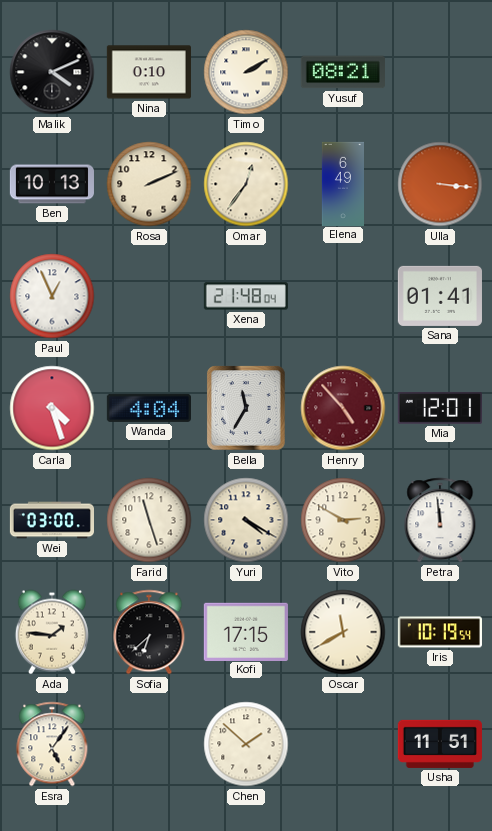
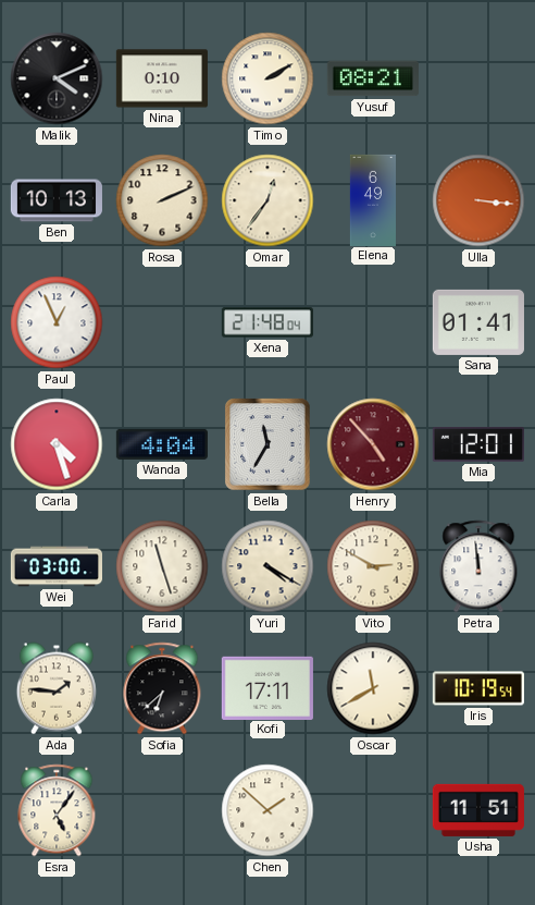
Kofi: 17:15 -> 17:11
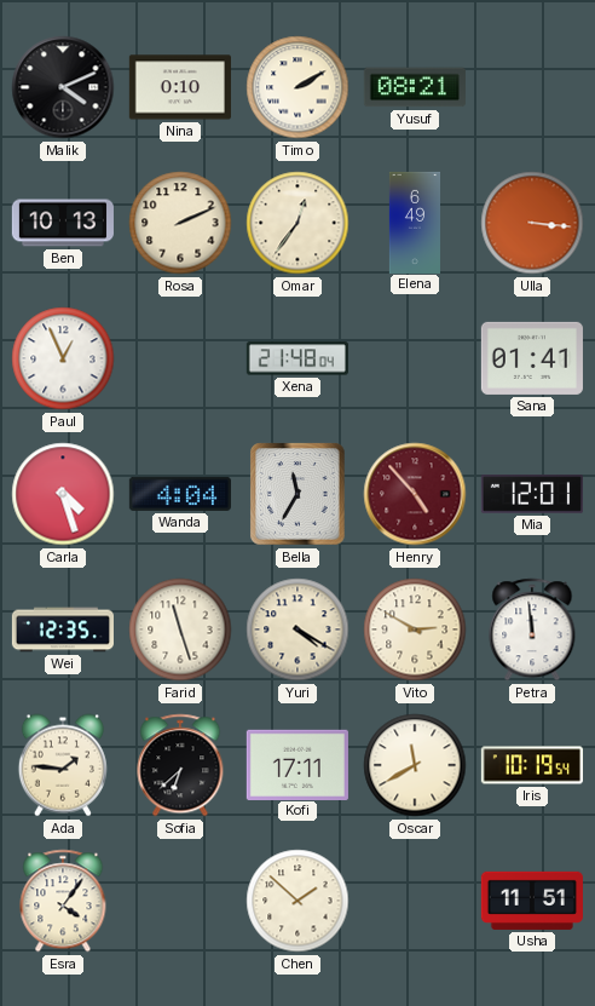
Wei: 03:00 -> 12:35
Esra: 5:06 -> 4:06
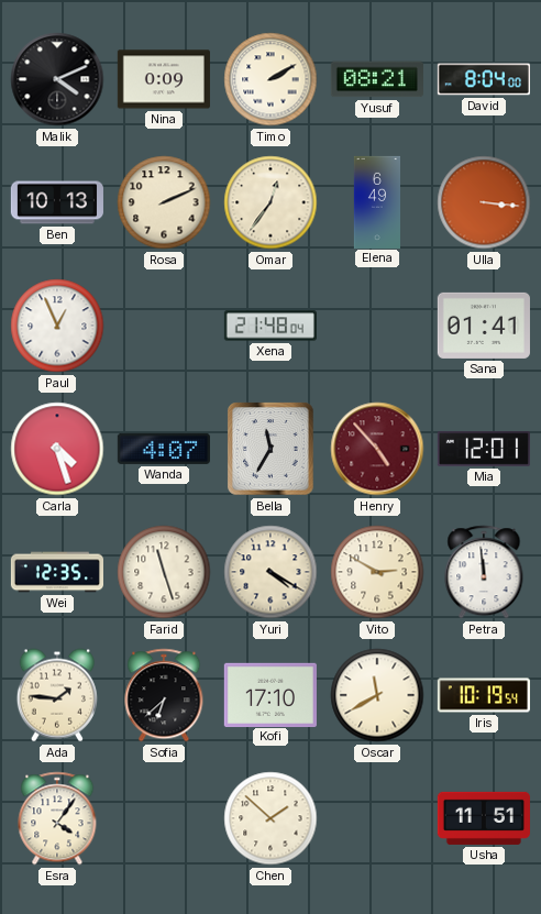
Nina: 0:10 -> 0:09
David: none -> 8:04
Wanda: 4:04 -> 4:07
Kofi: 17:11 -> 17:10
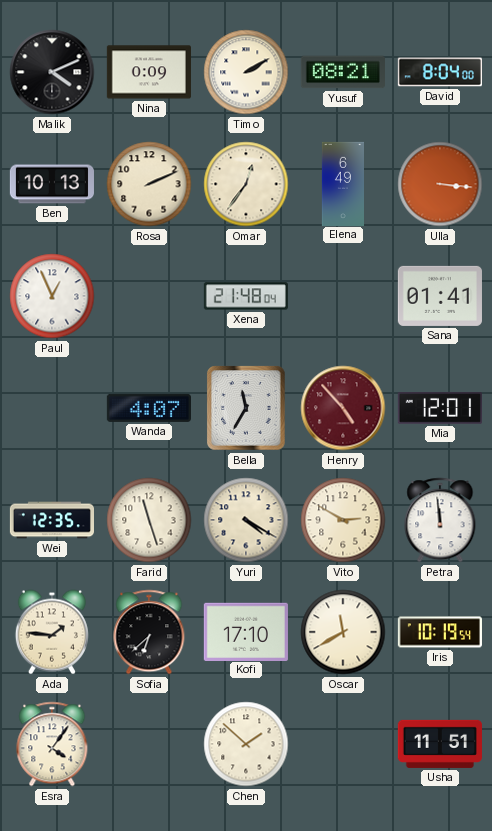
Carla: 4:27 -> none
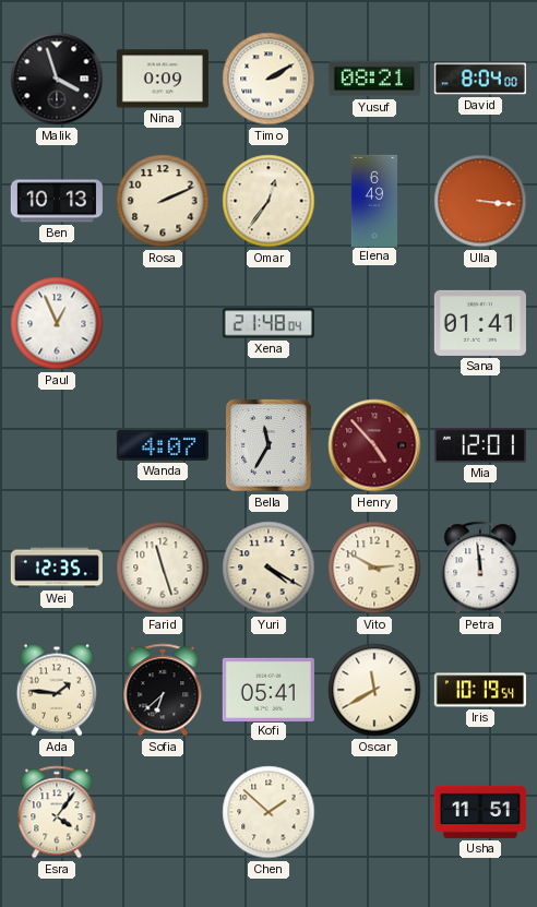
Malik: 4:11 -> 3:57
Kofi: 17:10 -> 05:41
